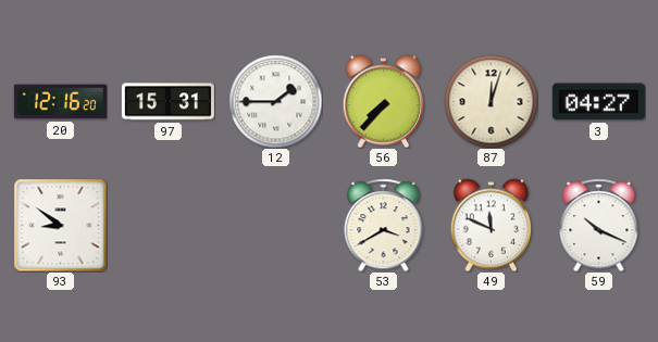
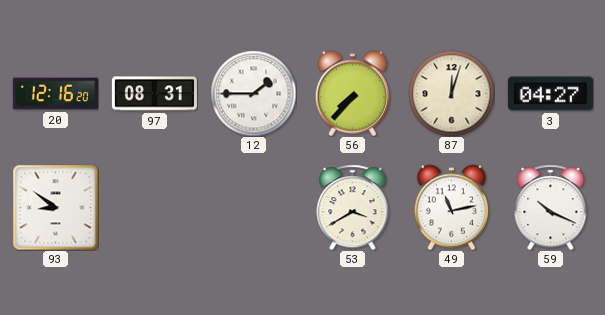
97: 15:31 -> 08:31
49: 11:49 -> 11:13
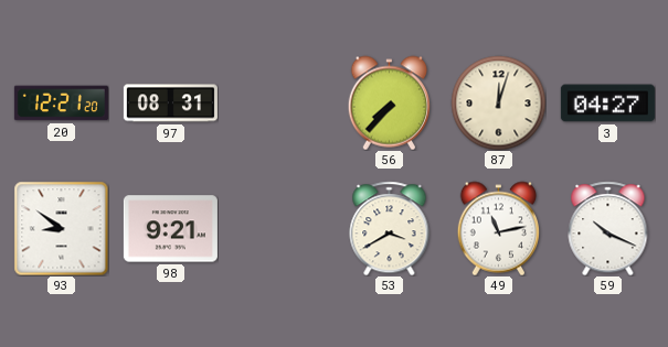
20: 12:16 -> 12:21
12: 1:45 -> none
98: none -> 9:21
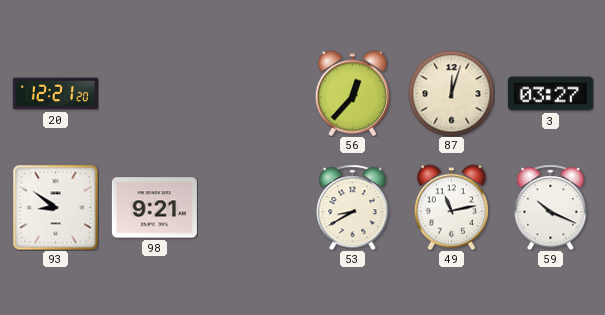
97: 08:31 -> none
56: 7:37 -> 12:37
3: 04:27 -> 03:27
53: 3:40 -> 8:40
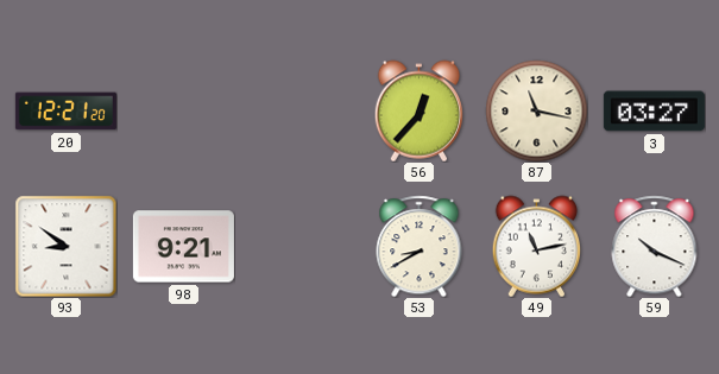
87: 12:03 -> 11:17
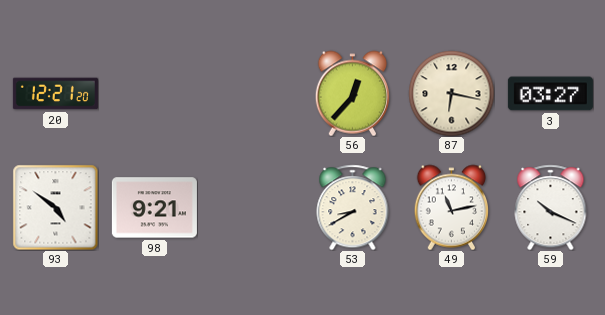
87: 11:17 -> 6:17
93: 8:51 -> 4:51
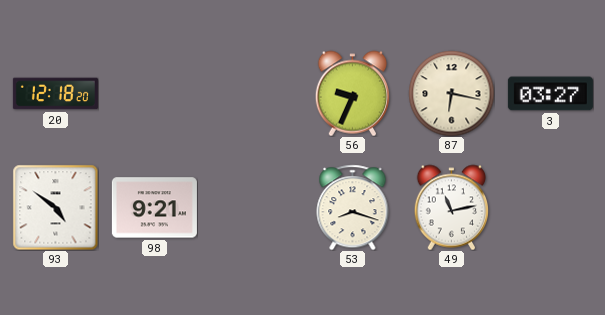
20: 12:21 -> 12:18
56: 12:37 -> 9:34
53: 8:40 -> 8:18
59: 10:19 -> none
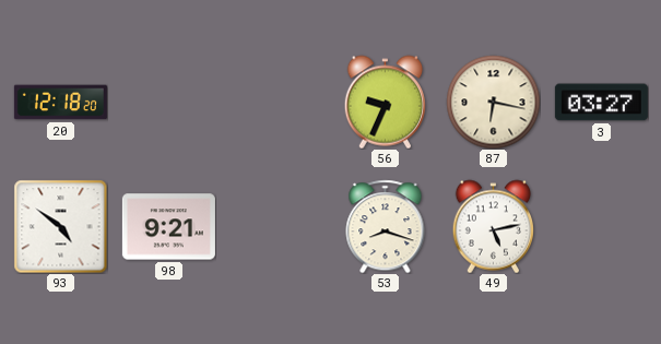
49: 11:13 -> 5:13
